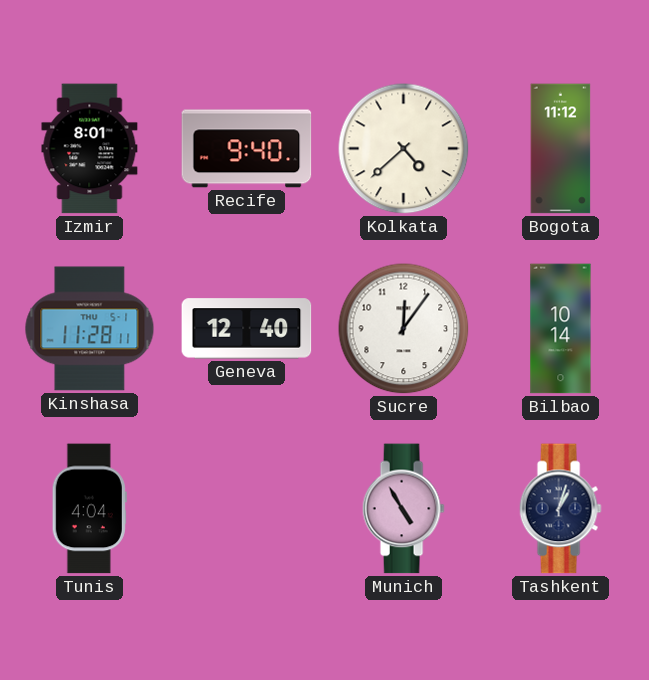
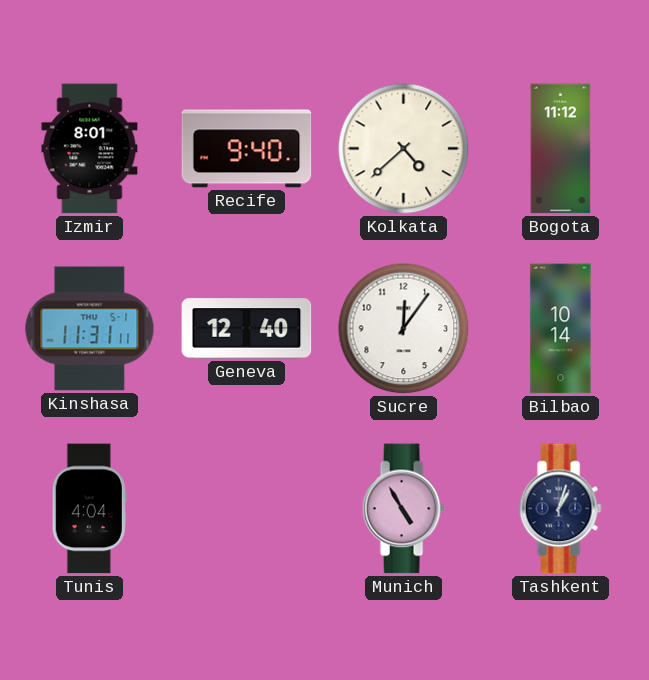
Kinshasa: 11:28 -> 11:31
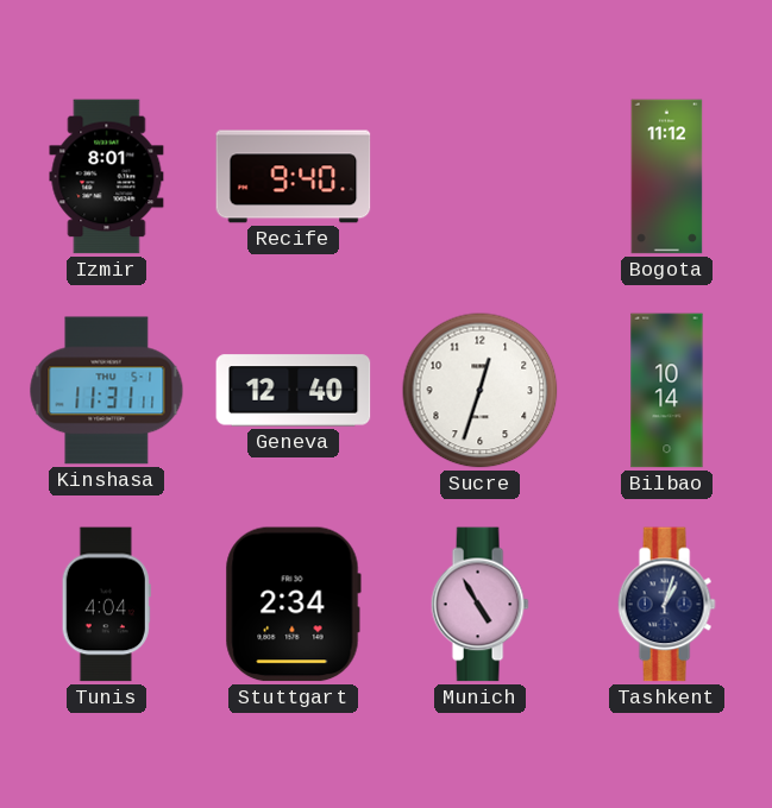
Kolkata: 4:38 -> none
Sucre: 12:06 -> 12:33
Stuttgart: none -> 2:34
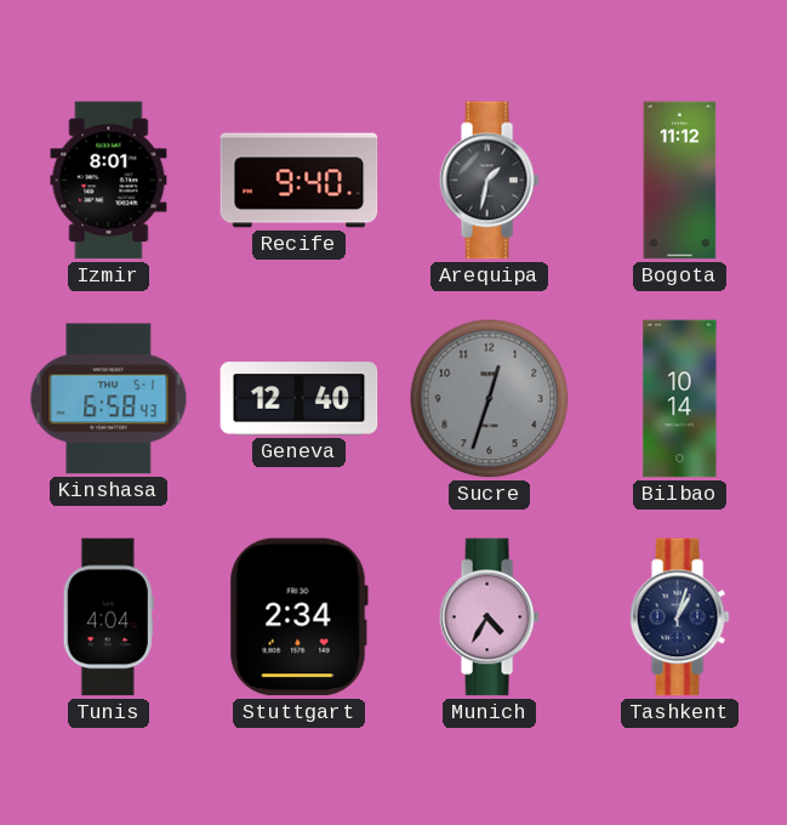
Arequipa: none -> 1:32
Kinshasa: 11:31 -> 6:58
Sucre dial: white -> grey
Munich: 4:55 -> 4:35
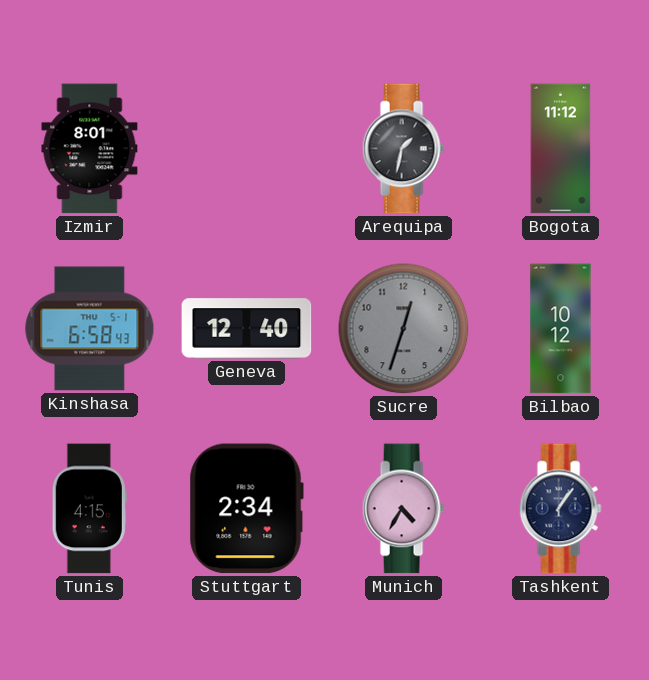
Recife: 9:40 -> none
Bilbao: 10:14 -> 10:12
Tunis: 4:04 -> 4:15
Tashkent: 1:03 -> 1:06
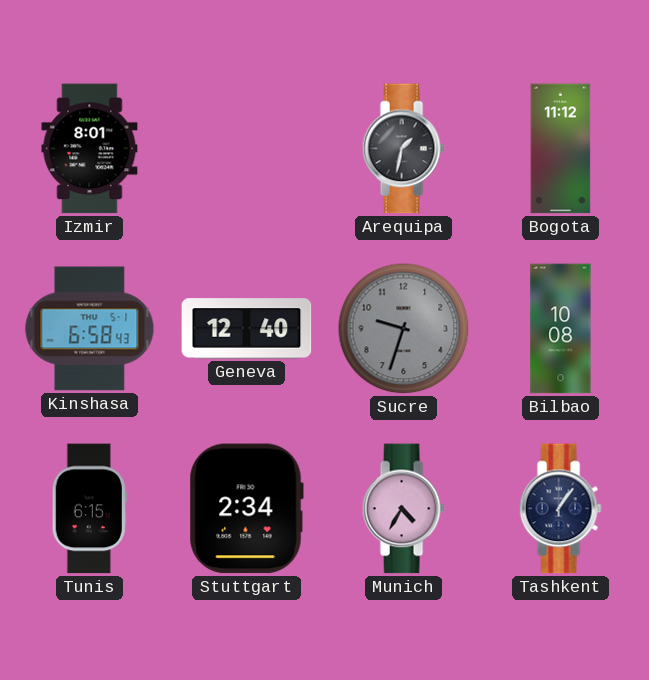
Sucre: 12:33 -> 9:33
Bilbao: 10:12 -> 10:08
Tunis: 4:15 -> 6:15
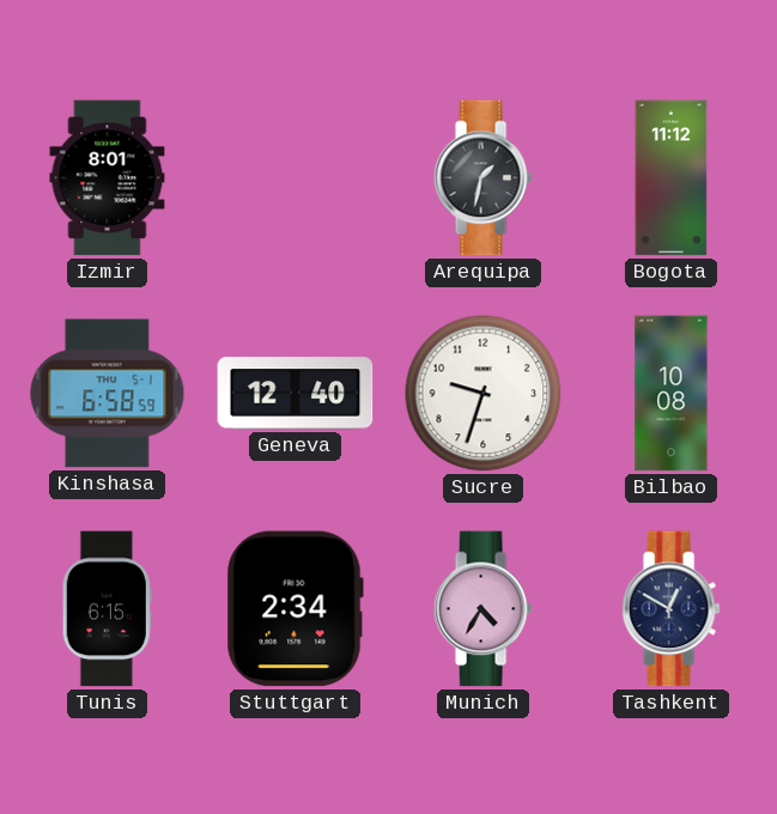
Kinshasa: 6:58:43 -> 6:58:59
Sucre dial: grey -> white
Tashkent: 1:06 -> 12:50
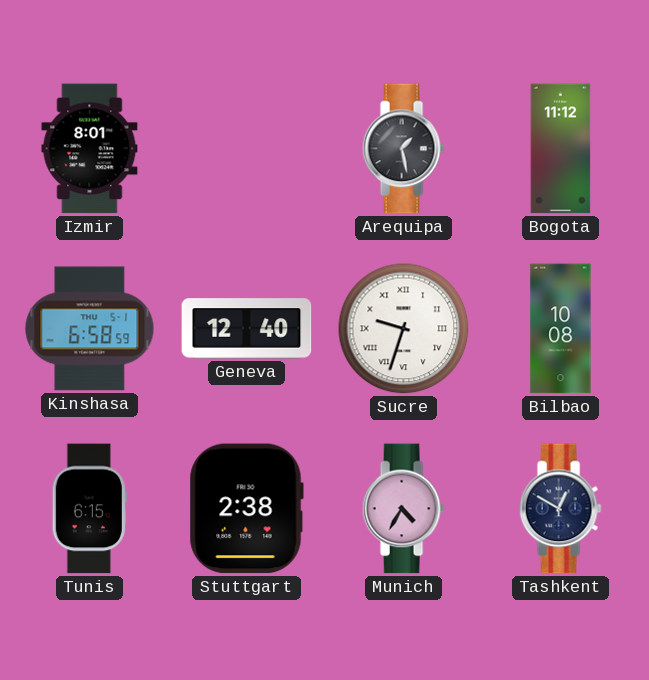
Arequipa: 1:32 -> 1:28
Sucre numerals: Arabic -> Roman
Stuttgart: 2:34 -> 2:38
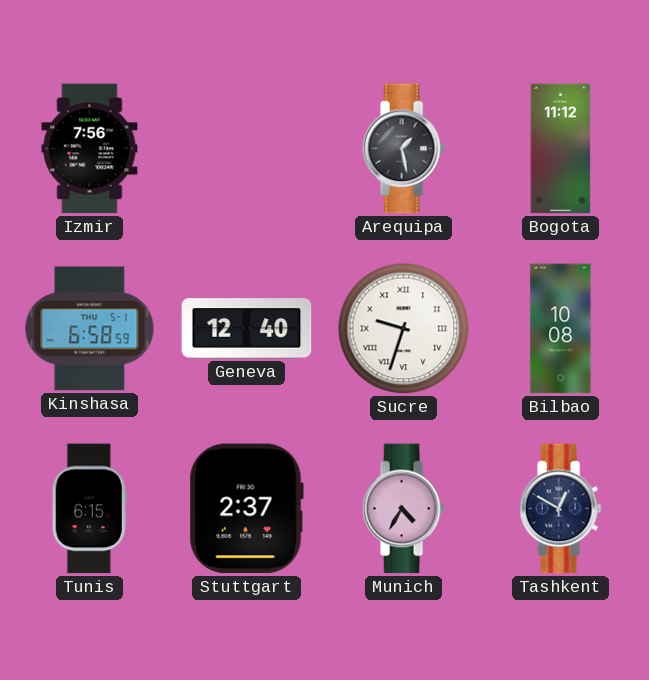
Izmir: 8:01 -> 7:56
Stuttgart: 2:38 -> 2:37
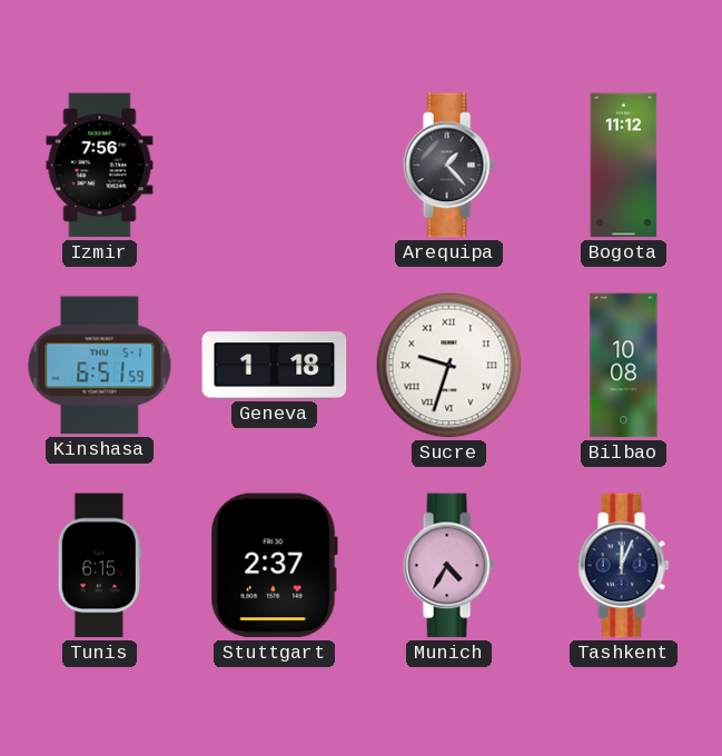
Arequipa: 1:28 -> 1:23
Kinshasa: 6:58 -> 6:51
Geneva: 12:40 -> 1:18
Tashkent: 12:50 -> 12:04
